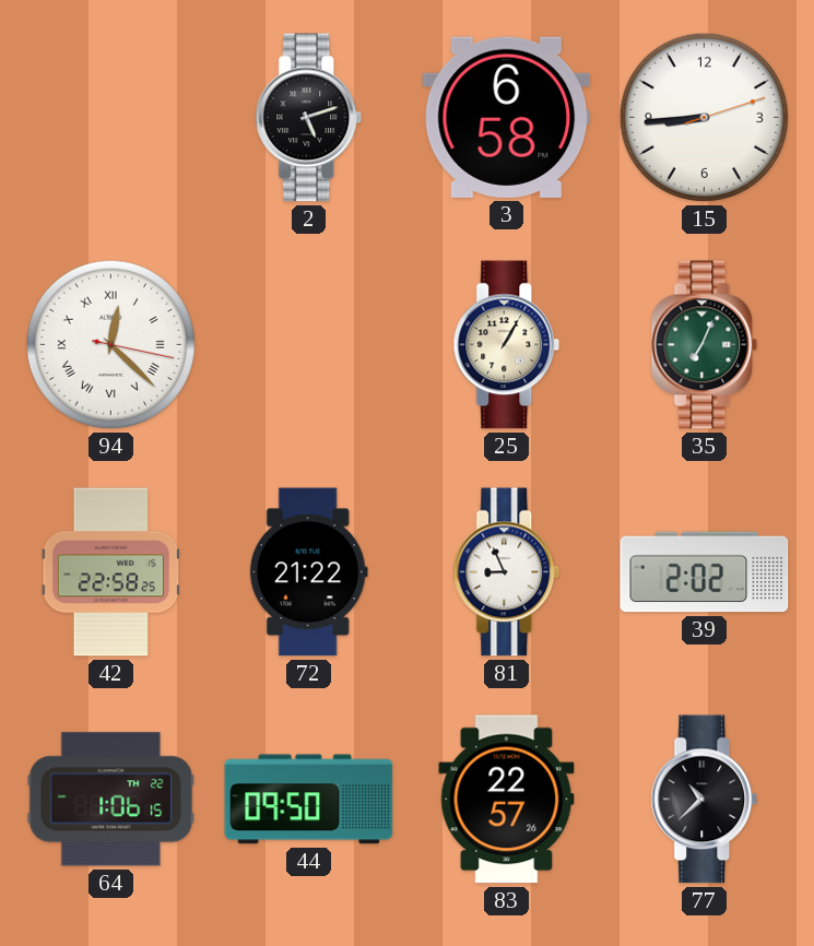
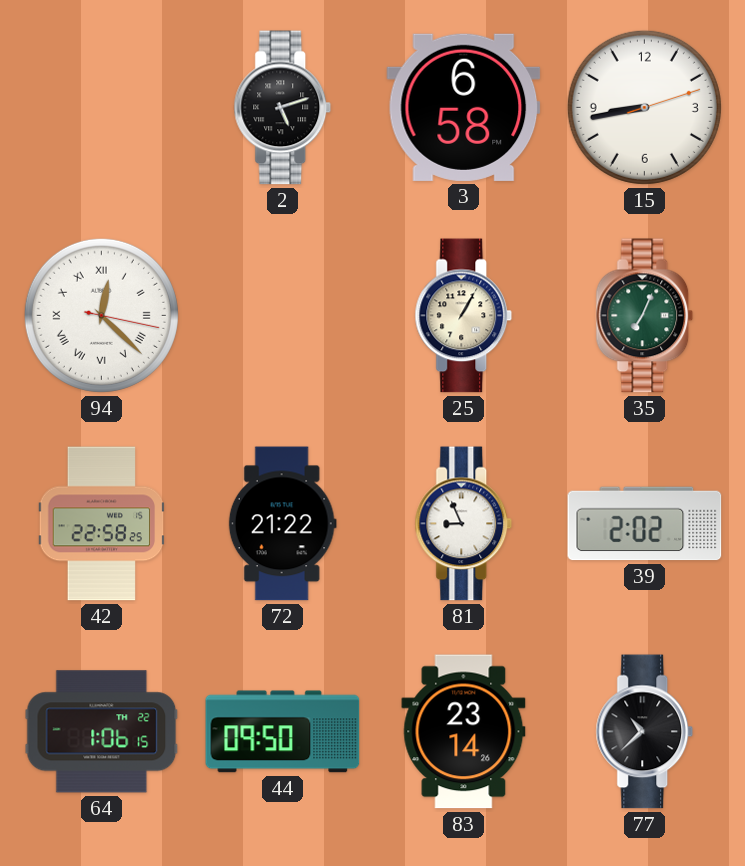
15: 8:44 -> 8:43
83: 22:57 -> 23:14
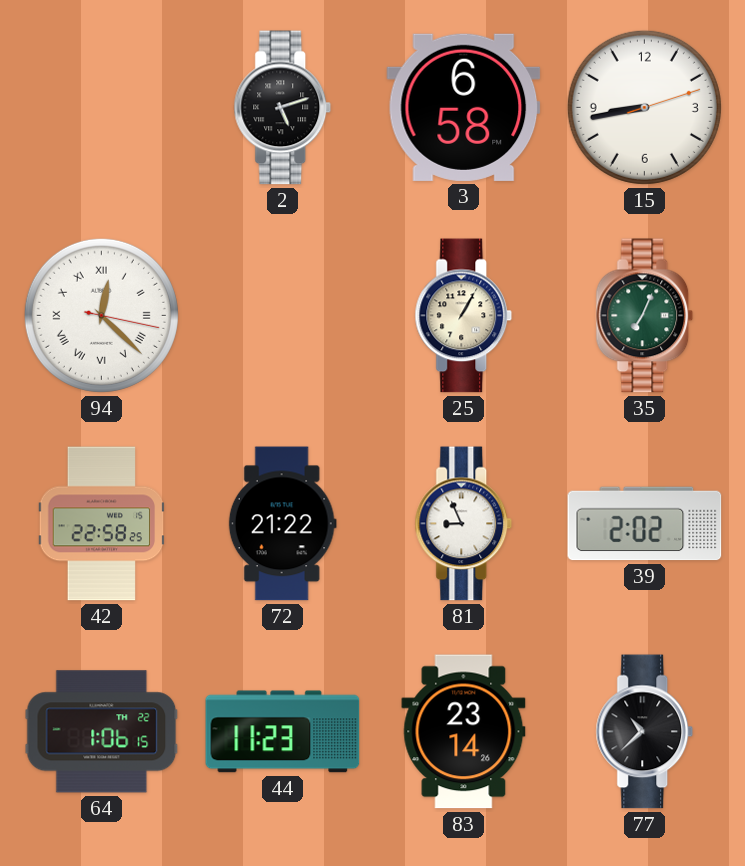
44: 09:50 -> 11:23
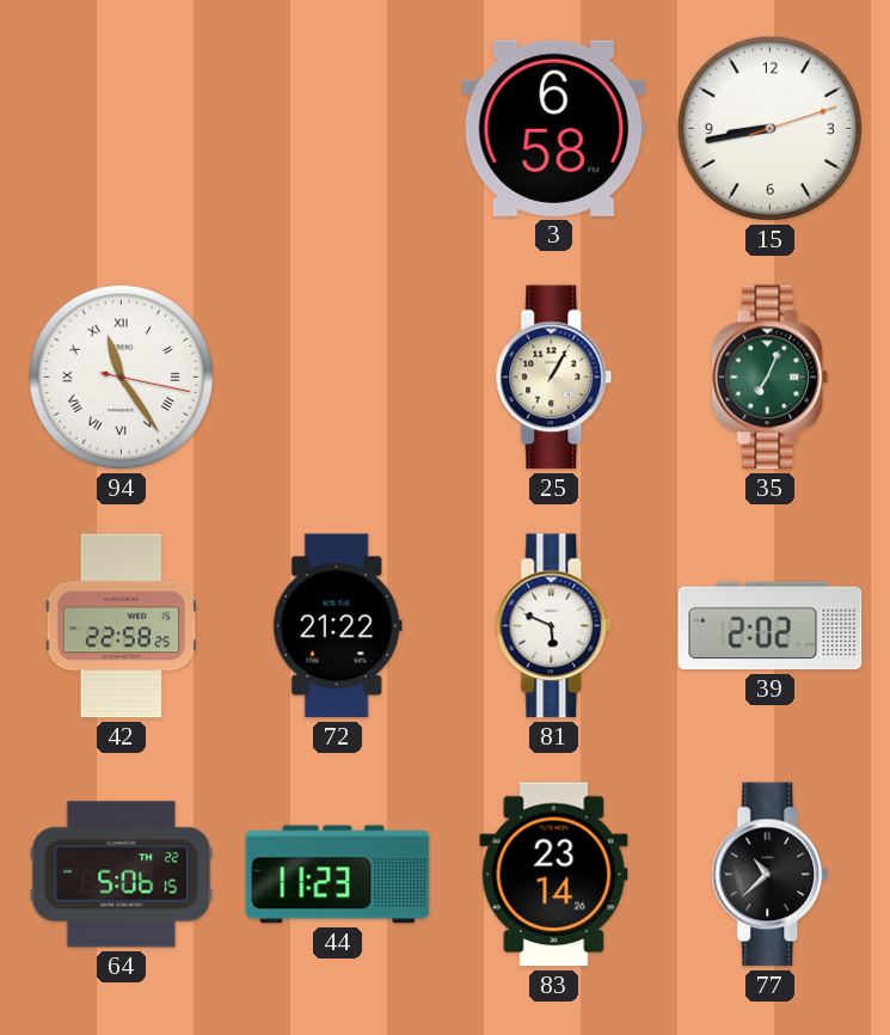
2: 5:12 -> none
94: 12:22 -> 11:24
81: 8:56 -> 5:49
64: 1:06 -> 5:06
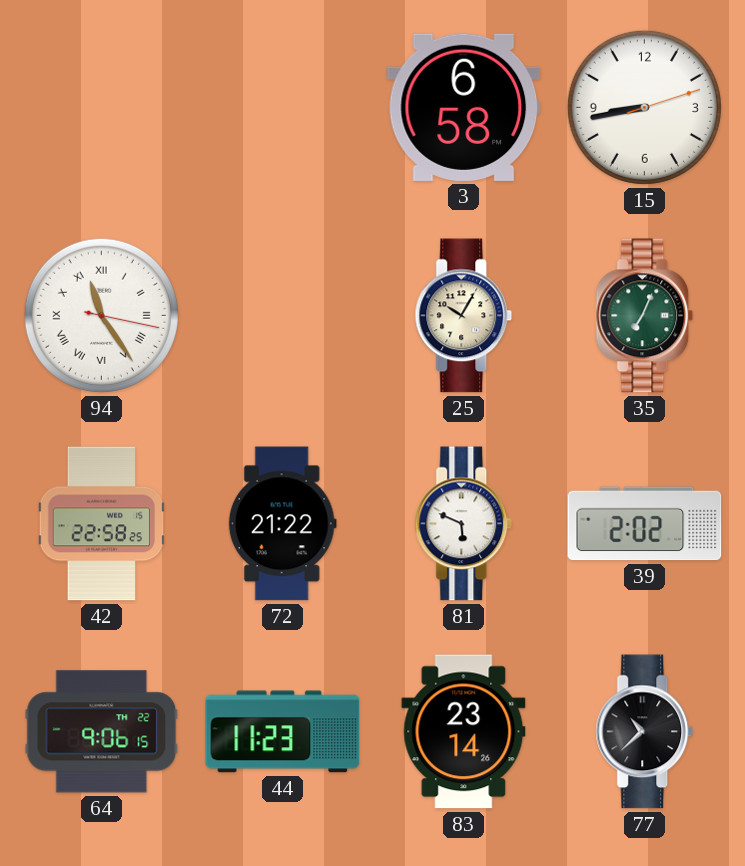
25: 1:05 -> 10:05
64: 5:06 -> 9:06
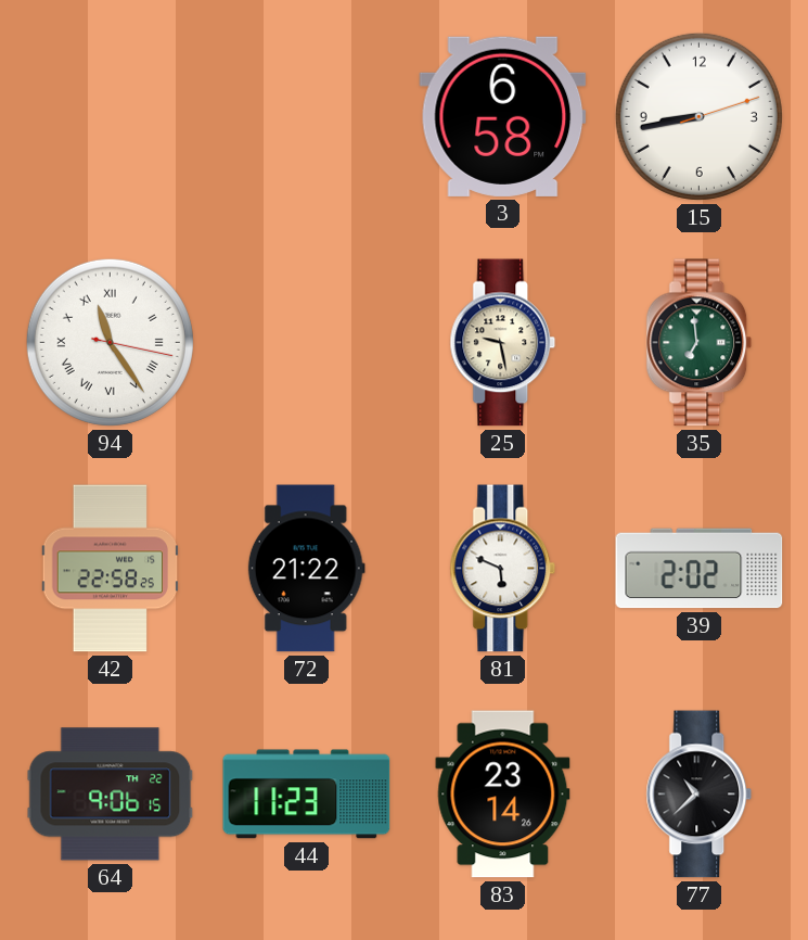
25: 10:05 -> 9:28
35: 7:04 -> 6:59
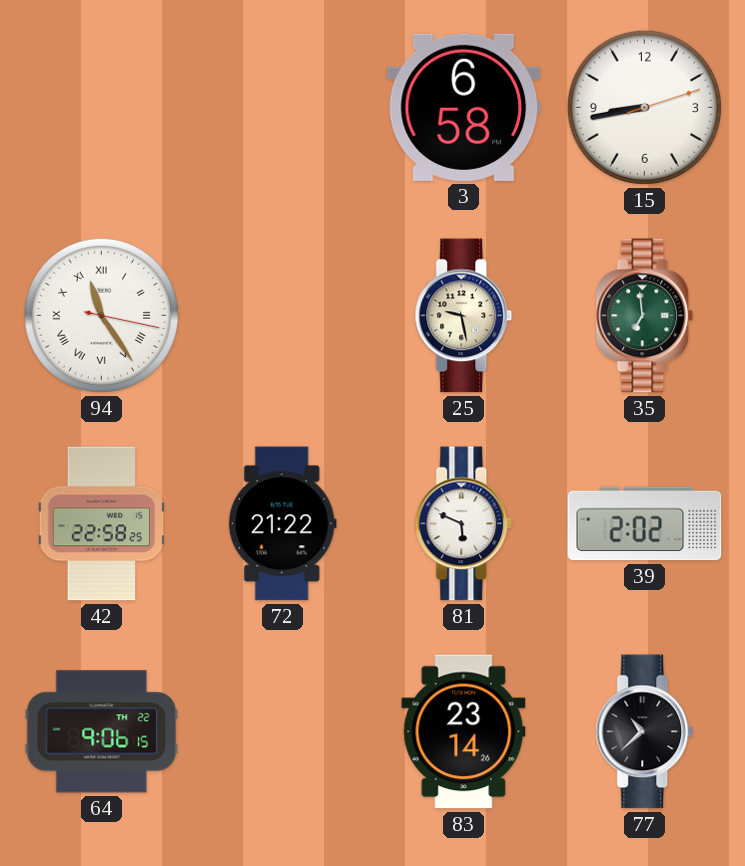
44: 11:23 -> none
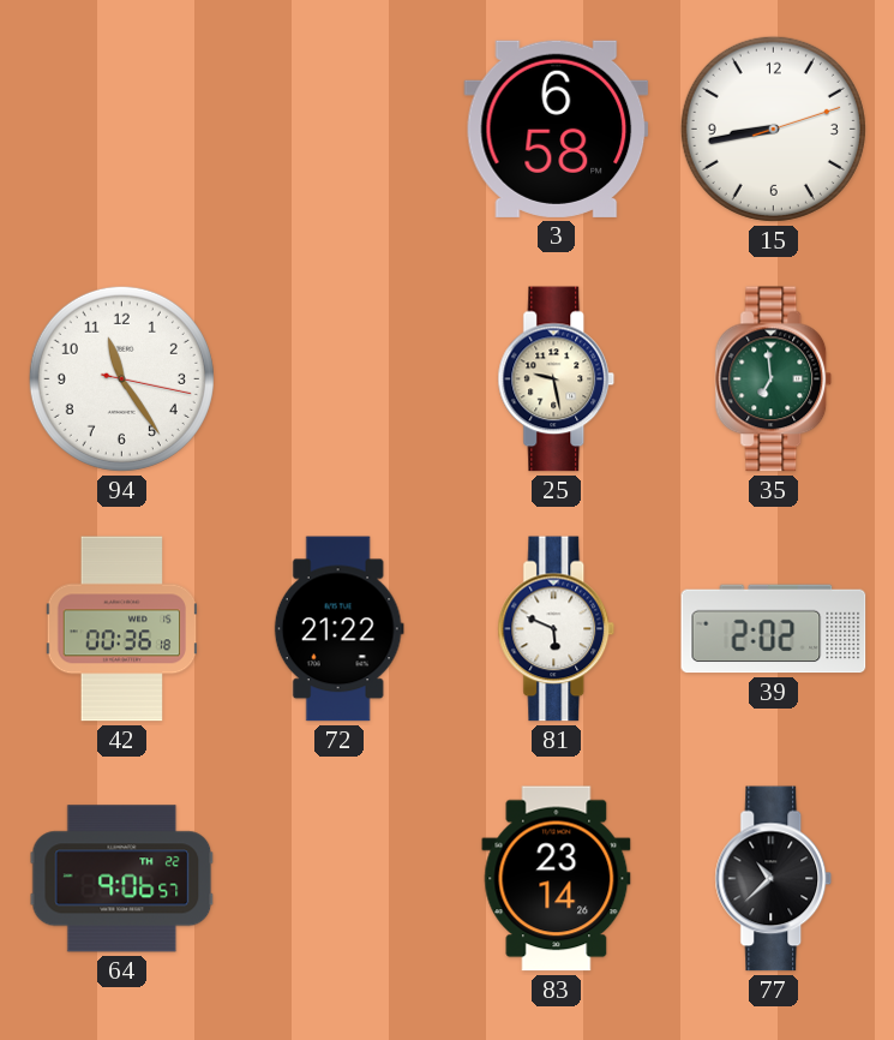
94 numerals: Roman -> Arabic
42: 22:58 -> 00:36
64: 9:06:15 -> 9:06:57
